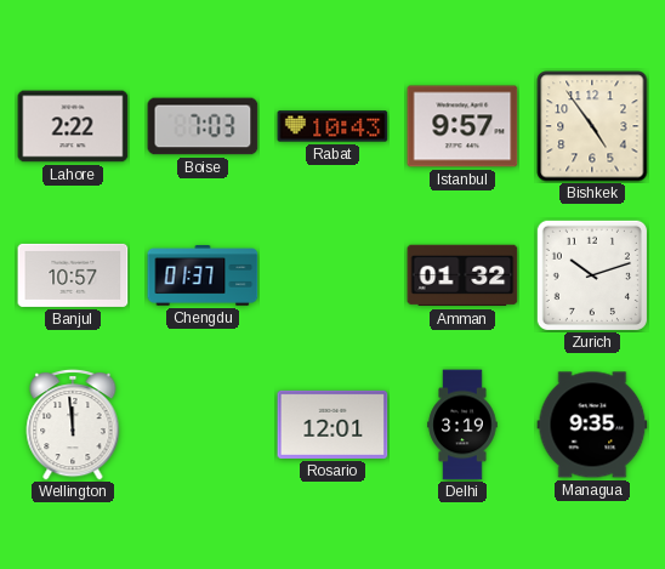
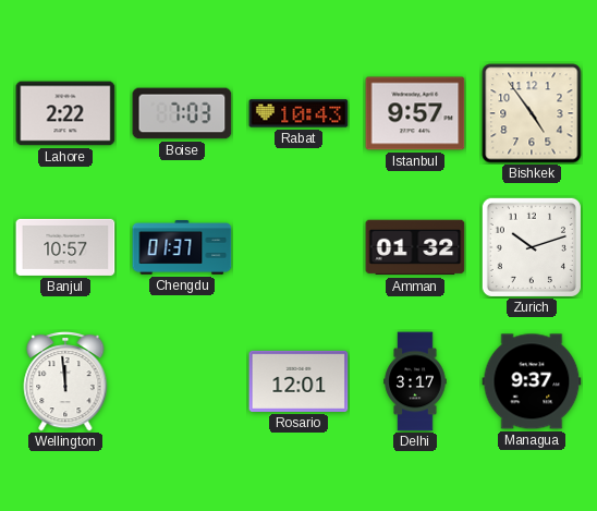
Delhi: 3:19 -> 3:17
Managua: 9:35 -> 9:37
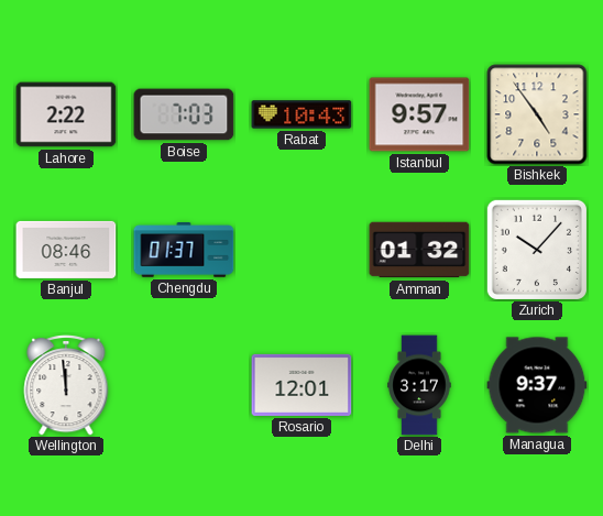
Banjul: 10:57 -> 08:46
Zurich: 10:12 -> 10:07
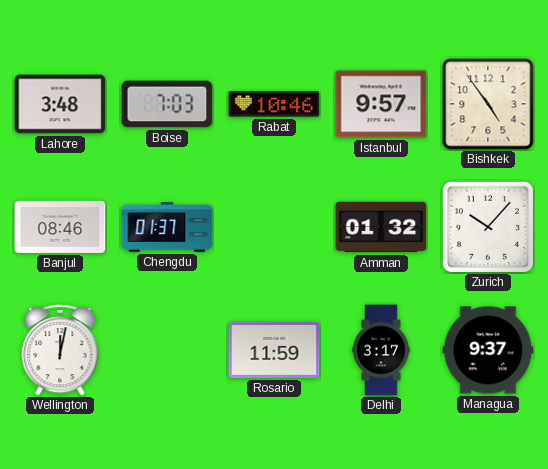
Lahore: 2:22 -> 3:48
Rabat: 10:43 -> 10:46
Wellington: 11:59 -> 12:02
Rosario: 12:01 -> 11:59
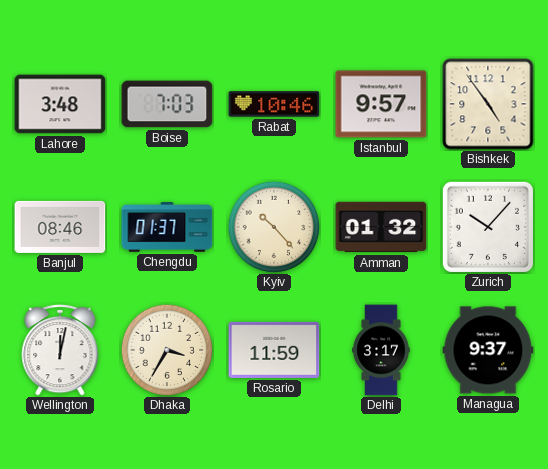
Kyiv: none -> 10:23
Dhaka: none -> 3:35
